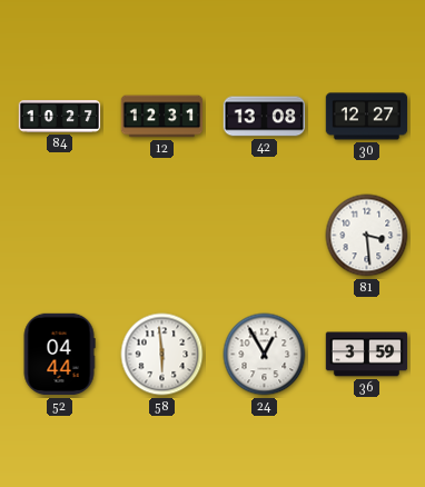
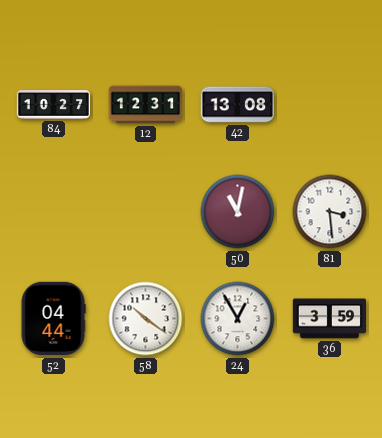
30: 12:27 -> none
50: none -> 11:02
58: 5:59 -> 10:21
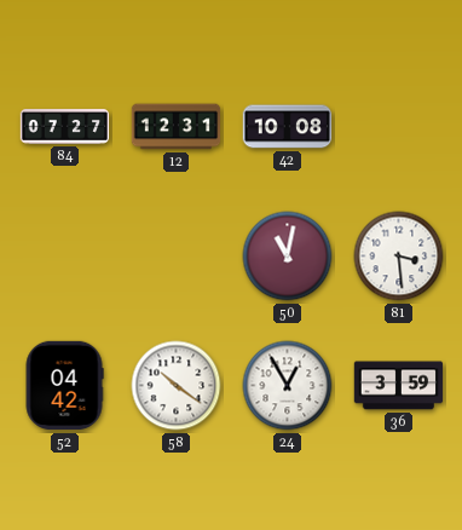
84: 10:27 -> 07:27
42: 13:08 -> 10:08
52: 04:44 -> 04:42
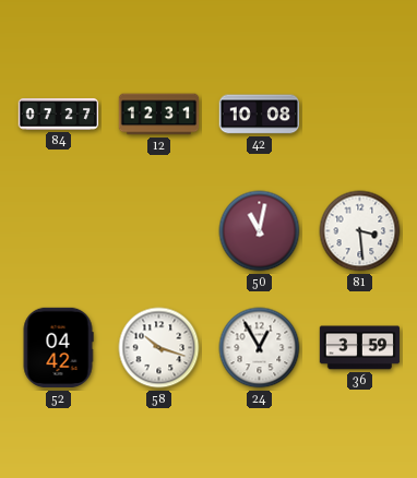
58: 10:21 -> 10:18
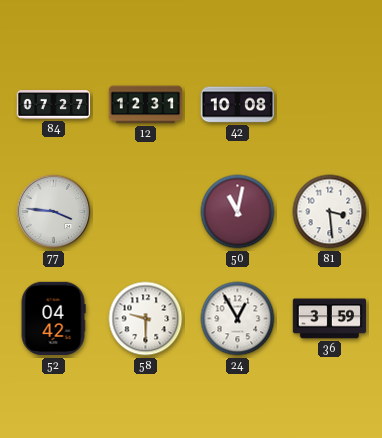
77: none -> 3:46
58: 10:18 -> 9:30
